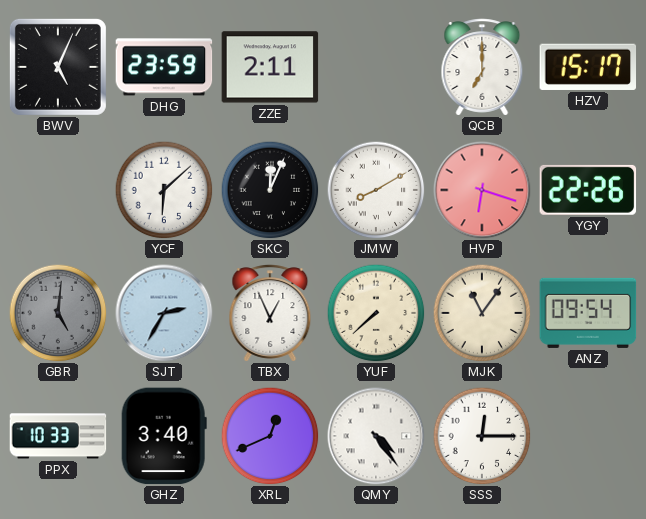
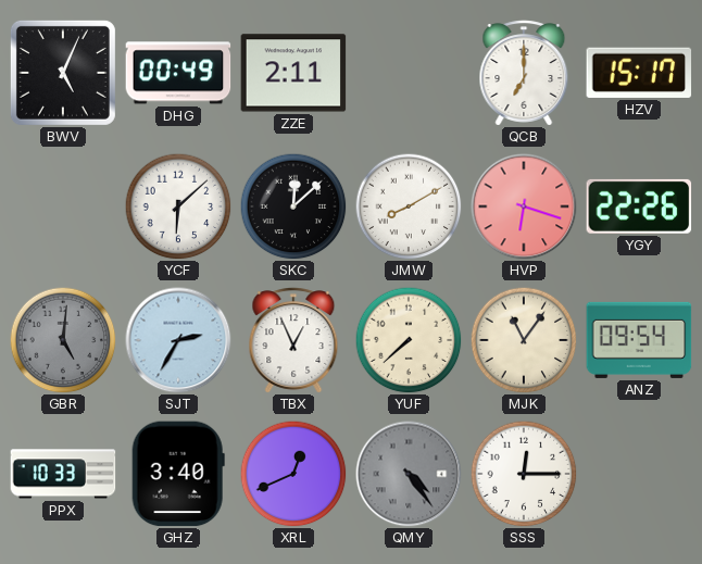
DHG: 23:59 -> 00:49
SKC: 12:04 -> 12:08
QMY dial: white -> grey
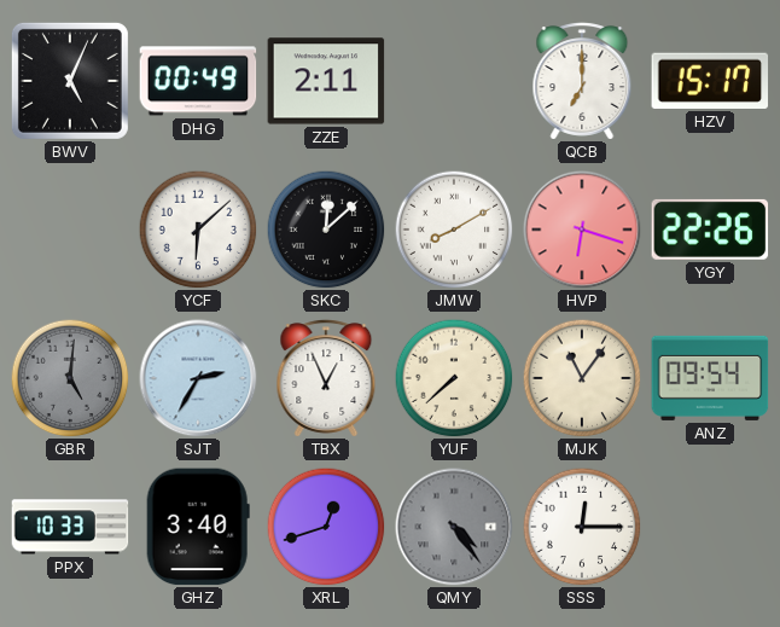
XRL: 12:41 -> 12:42
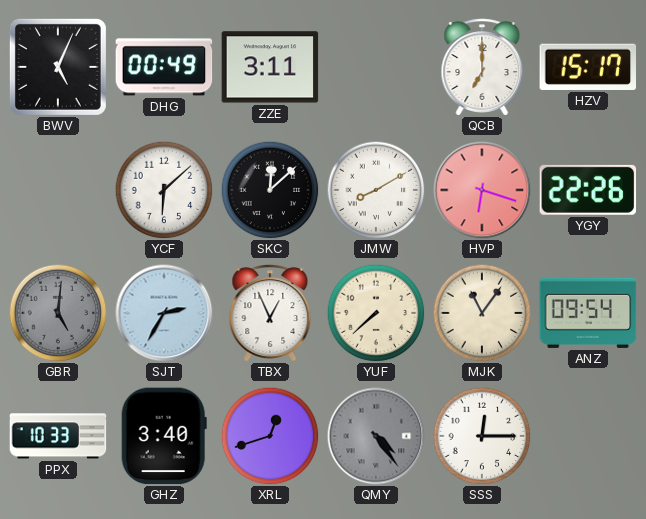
ZZE: 2:11 -> 3:11
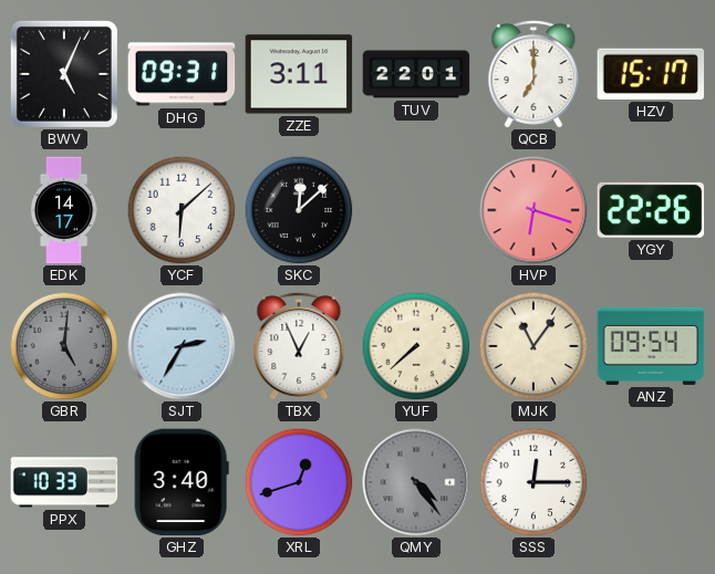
DHG: 00:49 -> 09:31
TUV: none -> 22:01
EDK: none -> 14:17
JMW: 8:10 -> none
